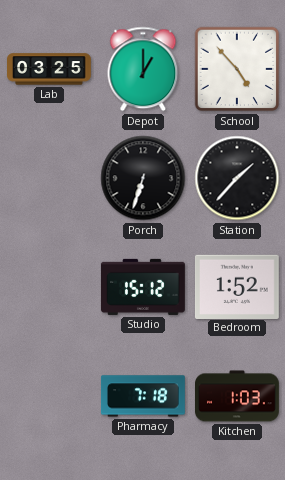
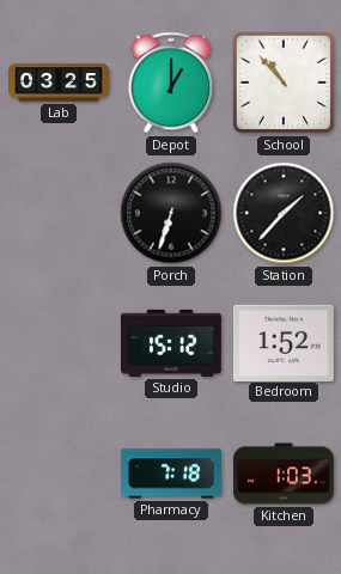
School: 4:53 -> 10:53
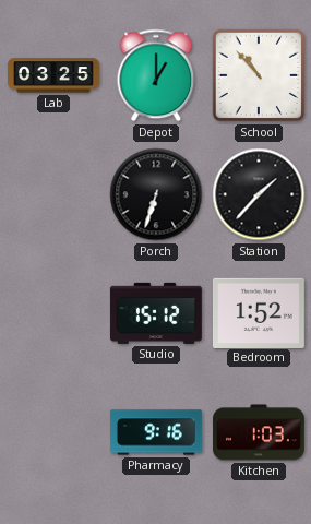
Pharmacy: 7:18 -> 9:16
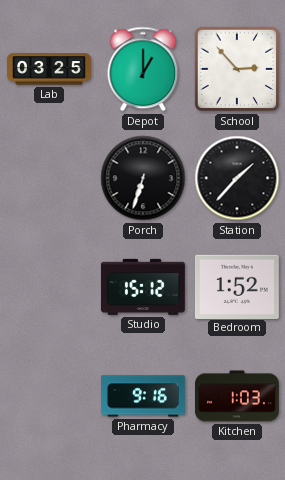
School: 10:53 -> 2:53
